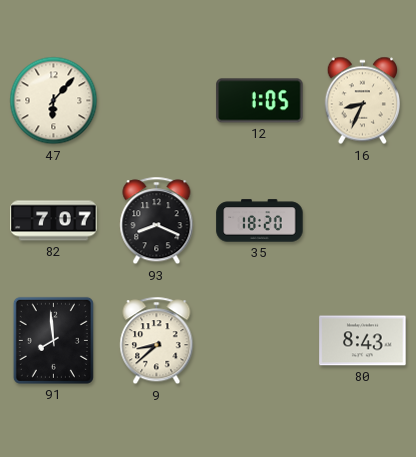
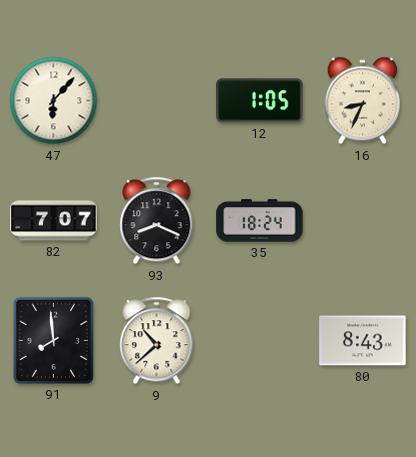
35: 18:20 -> 18:24
9: 8:38 -> 10:38
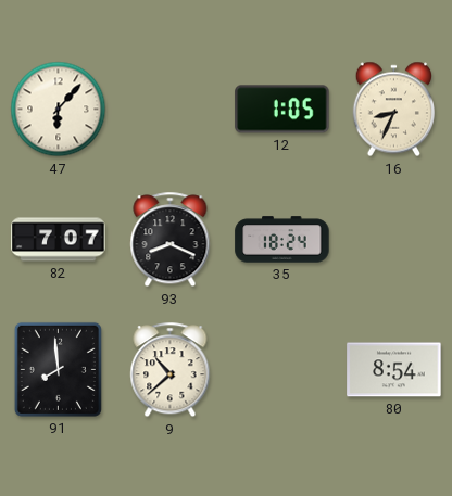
80: 8:43 -> 8:54
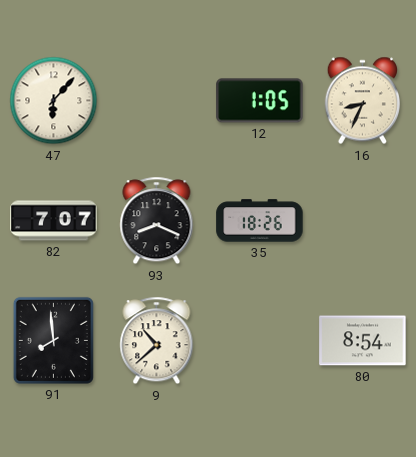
35: 18:24 -> 18:26
